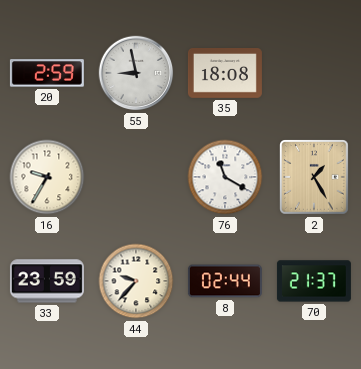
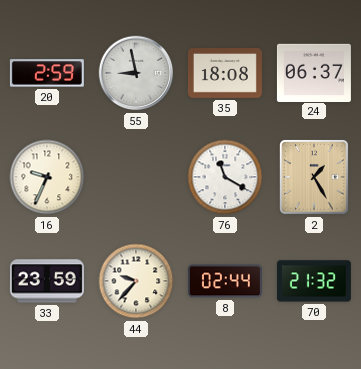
24: none -> 06:37
16: 9:35 -> 9:34
70: 21:37 -> 21:32
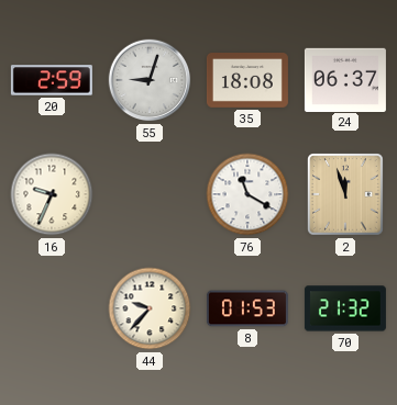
55: 8:58 -> 9:03
2: 1:25 -> 11:57
33: 23:59 -> none
8: 02:44 -> 01:53
